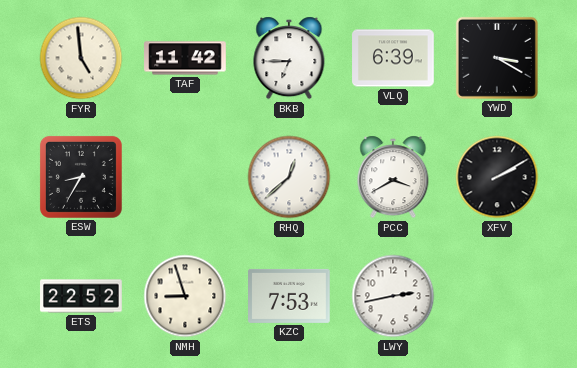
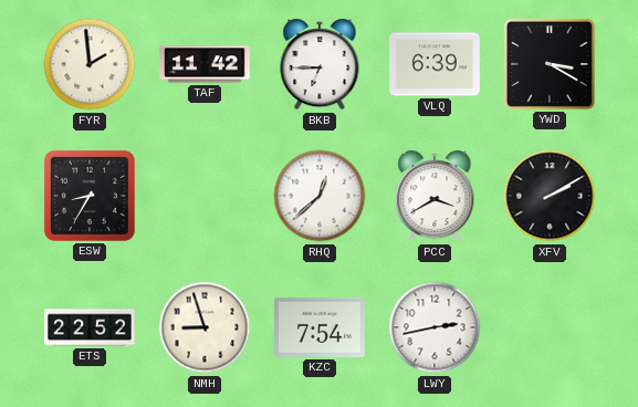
FYR: 4:59 -> 1:59
KZC: 7:53 -> 7:54
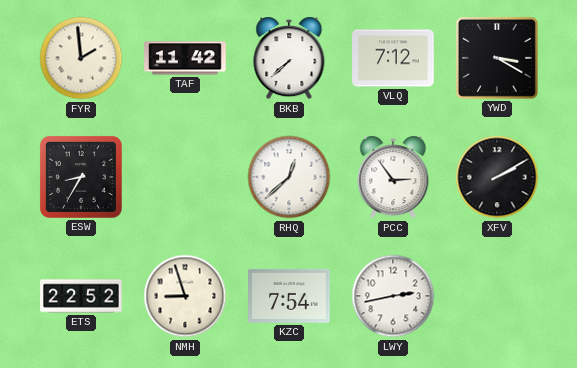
BKB: 6:45 -> 7:38
VLQ: 6:39 -> 7:12
PCC: 3:40 -> 2:54
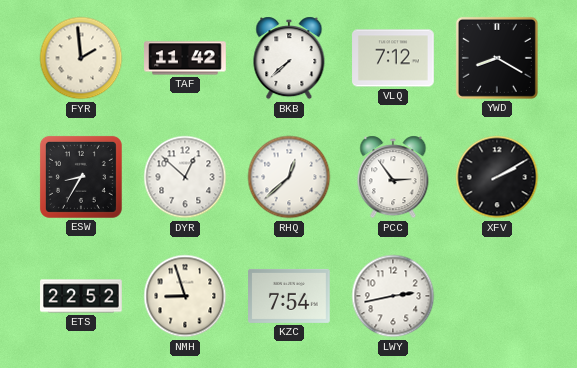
YWD: 3:20 -> 8:20
DYR: none -> 12:52
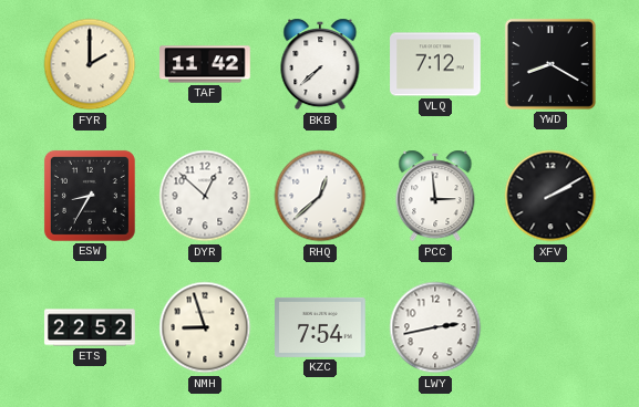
FYR: 1:59 -> 2:00
PCC: 2:54 -> 2:59
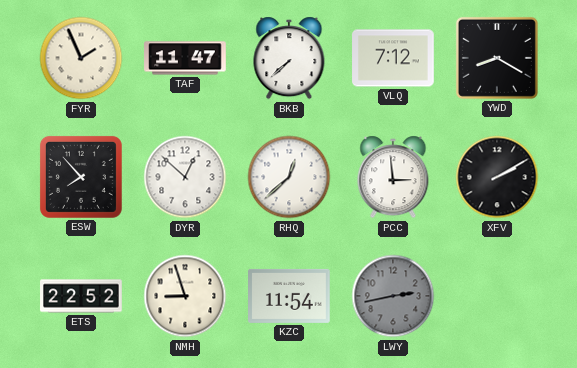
FYR: 2:00 -> 1:56
TAF: 11:42 -> 11:47
ESW: 8:35 -> 7:53
KZC: 7:54 -> 11:54
LWY dial: white -> grey
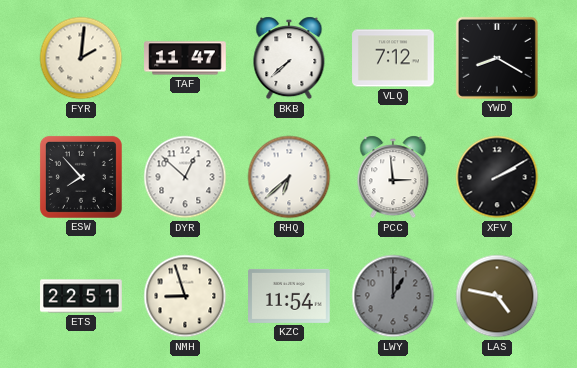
FYR: 1:56 -> 2:01
RHQ: 12:38 -> 6:38
ETS: 22:52 -> 22:51
LWY: 2:43 -> 1:00
LAS: none -> 4:47
